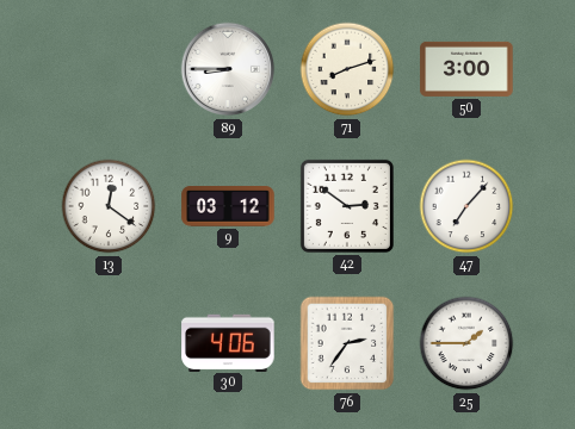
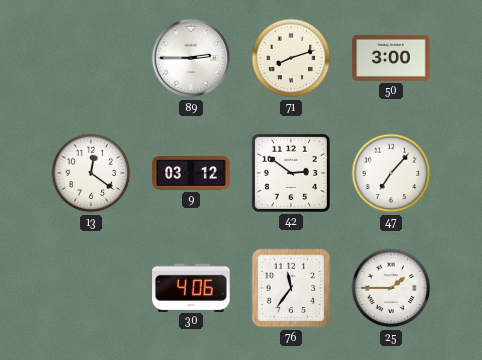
89: 8:45 -> 2:45
76: 2:36 -> 11:36
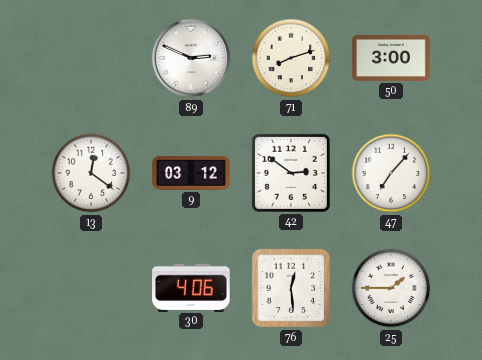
89: 2:45 -> 2:49
76: 11:36 -> 12:29
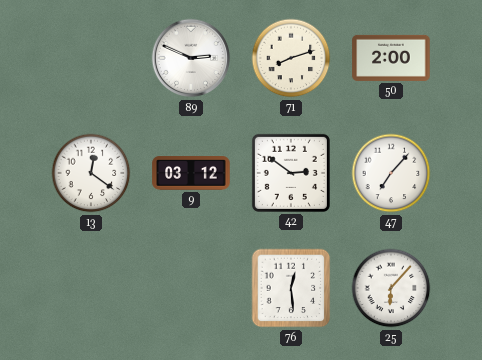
50: 3:00 -> 2:00
30: 4:06 -> none
25: 1:45 -> 6:07
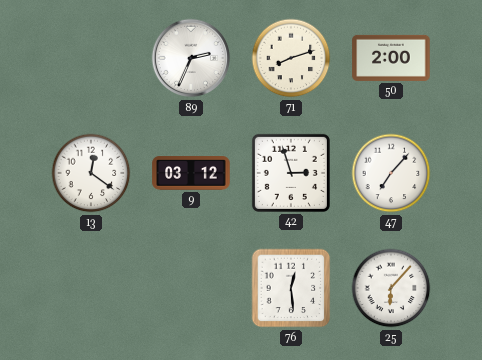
89: 2:49 -> 2:34
42: 2:51 -> 2:57
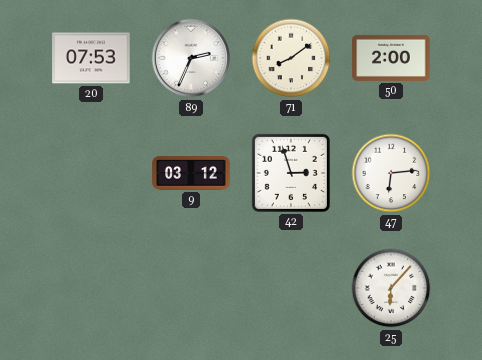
20: none -> 07:53
71: 8:12 -> 8:09
13: 12:21 -> none
47: 7:07 -> 6:14
76: 12:29 -> none
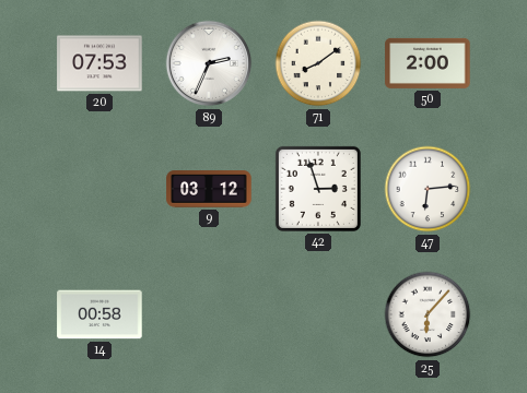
14: none -> 00:58
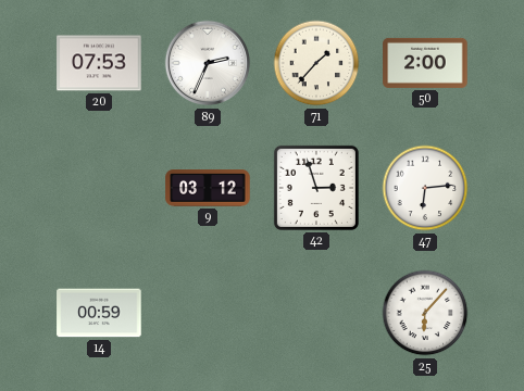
71: 8:09 -> 1:37
14: 00:58 -> 00:59
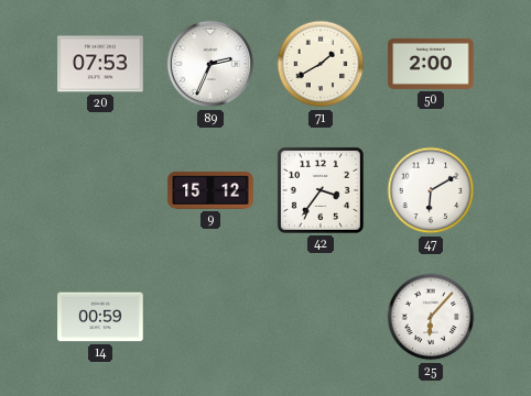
71: 1:37 -> 1:40
9: 03:12 -> 15:12
42: 2:57 -> 3:36
47: 6:14 -> 6:10
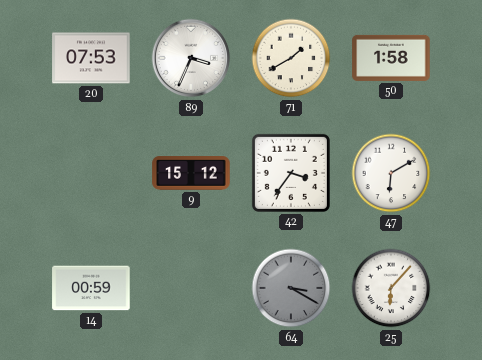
89: 2:34 -> 3:34
50: 2:00 -> 1:58
64: none -> 3:20
